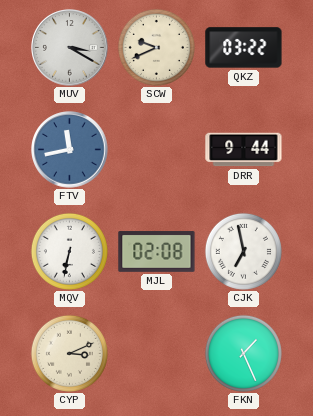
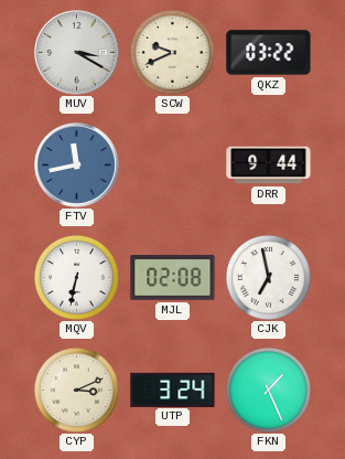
UTP: none -> 3:24
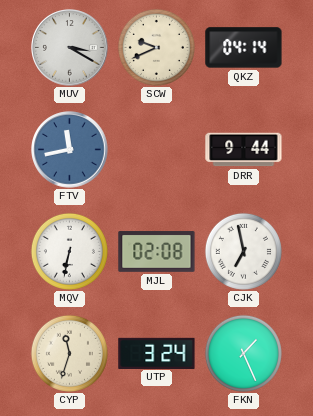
QKZ: 03:22 -> 04:14
CYP: 3:11 -> 11:33
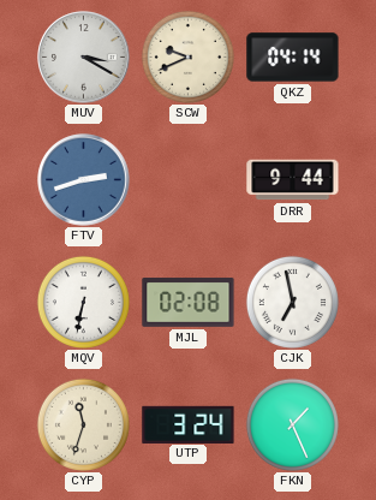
FTV: 11:43 -> 2:42
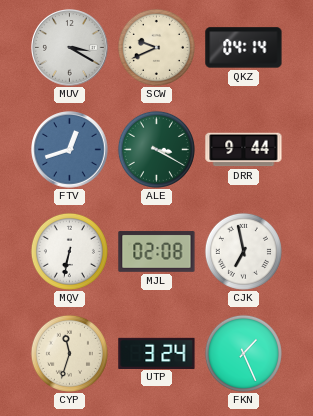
FTV: 2:42 -> 12:42
ALE: none -> 3:20
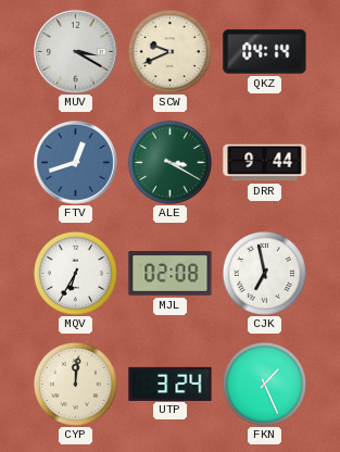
MQV: 6:32 -> 6:35
CYP: 11:33 -> 12:01
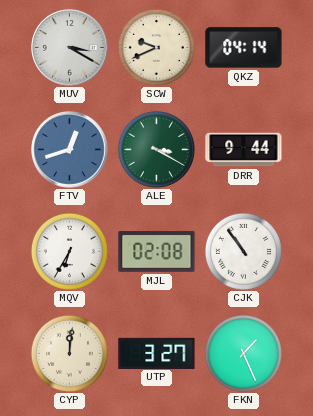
CJK: 6:58 -> 10:54
UTP: 3:24 -> 3:27
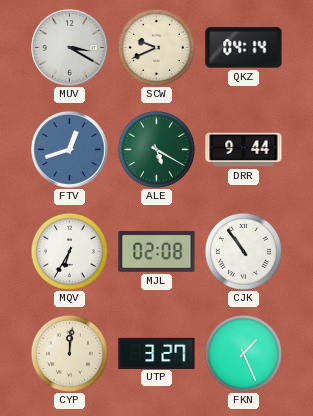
ALE: 3:20 -> 5:20
